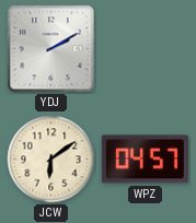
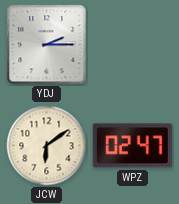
YDJ: 2:10 -> 2:15
WPZ: 04:57 -> 02:47
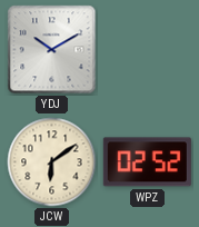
YDJ: 2:15 -> 10:10
WPZ: 02:47 -> 02:52
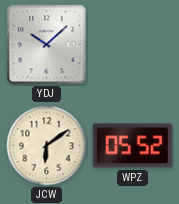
YDJ: 10:10 -> 10:08
WPZ: 02:52 -> 05:52
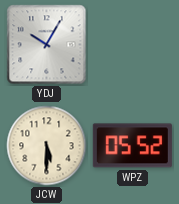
YDJ: 10:08 -> 10:05
JCW: 6:09 -> 5:30
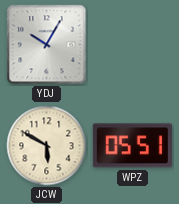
JCW: 5:30 -> 5:50
WPZ: 05:52 -> 05:51
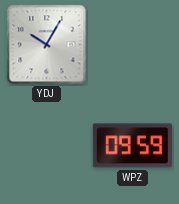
JCW: 5:50 -> none
WPZ: 05:51 -> 09:59
